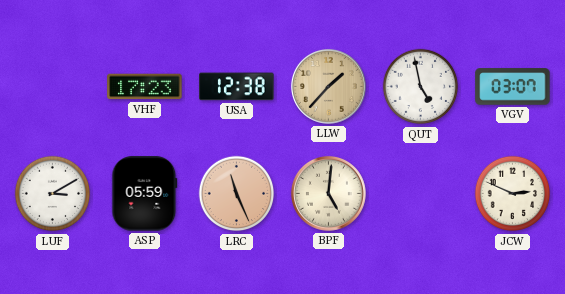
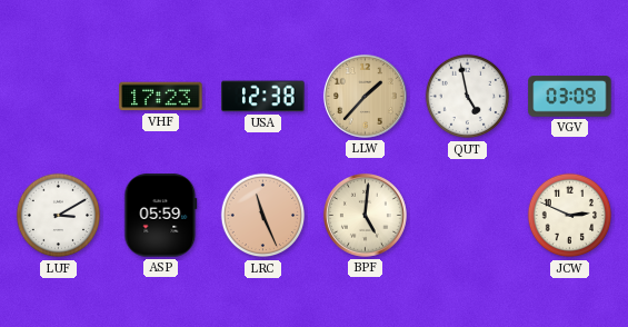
VGV: 03:07 -> 03:09
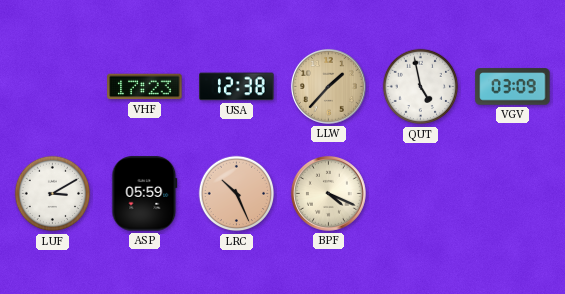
LRC: 11:26 -> 10:26
BPF: 5:01 -> 4:19
JCW: 2:49 -> none
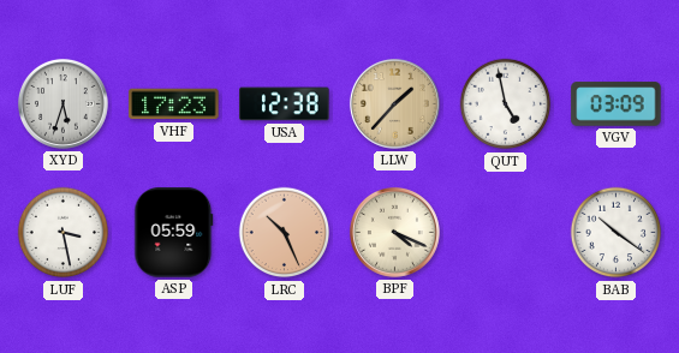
XYD: none -> 5:33
LUF: 3:10 -> 3:28
BAB: none -> 10:21
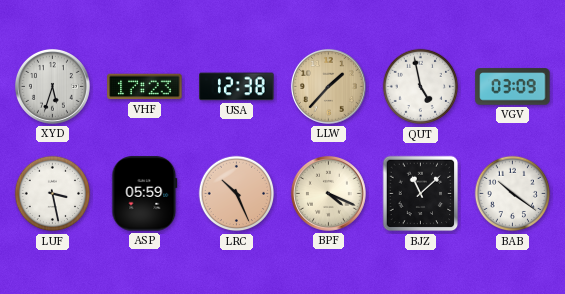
BJZ: none -> 11:08
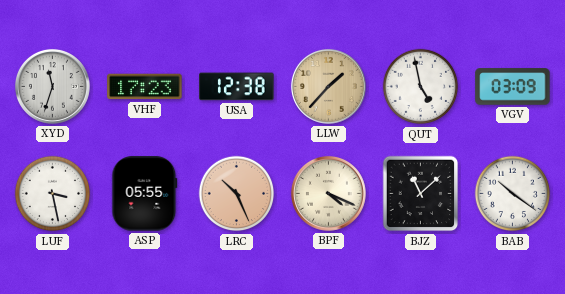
XYD: 5:33 -> 11:33
ASP: 05:59 -> 05:55
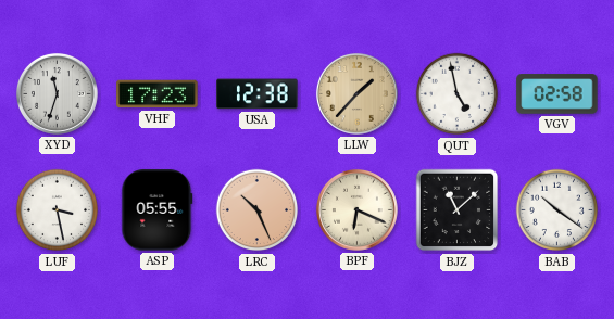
VGV: 03:09 -> 02:58
BPF: 4:19 -> 6:19
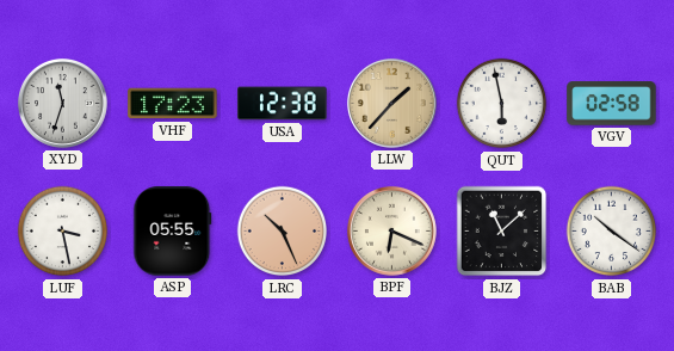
QUT: 4:58 -> 5:58
